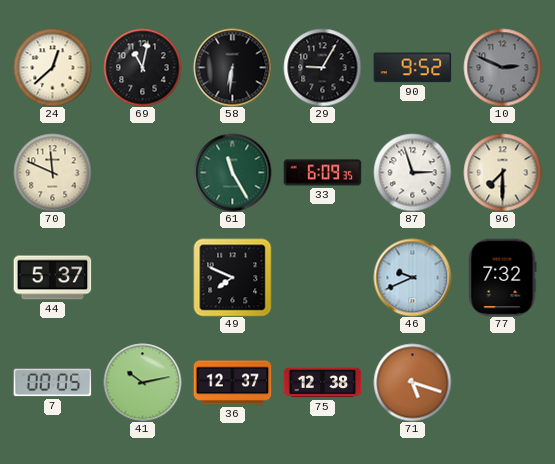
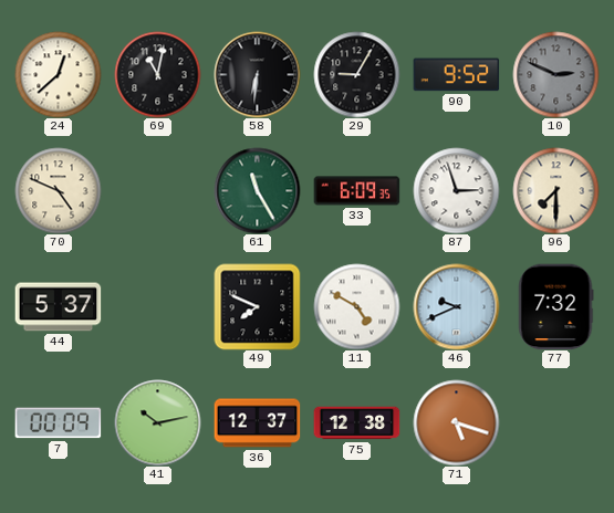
70: 11:49 -> 4:49
11: none -> 4:50
7: 00:05 -> 00:09
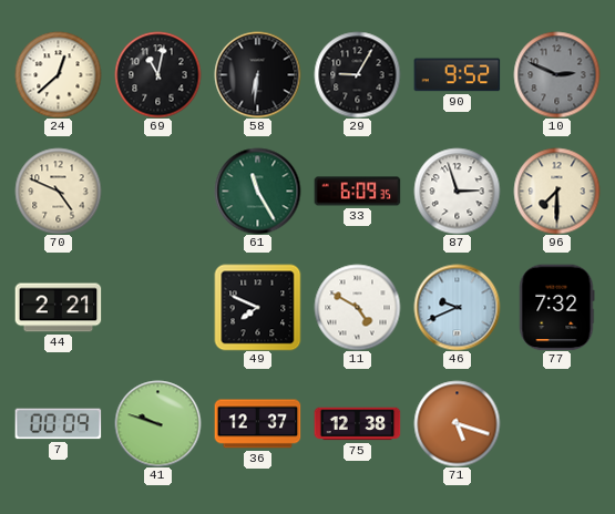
44: 5:37 -> 2:21
41: 10:13 -> 9:48
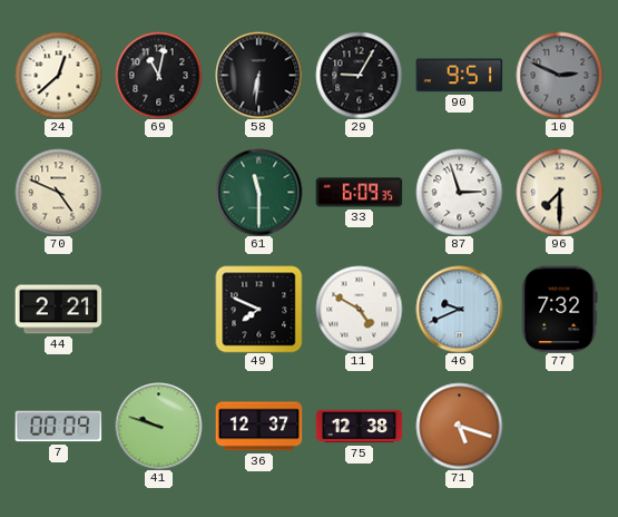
90: 9:52 -> 9:51
61: 11:25 -> 11:30
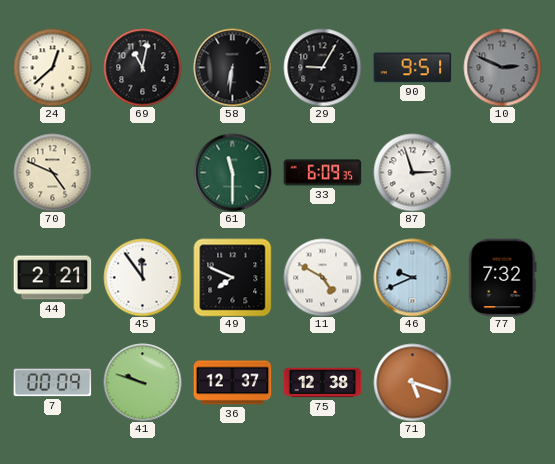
96: 7:30 -> none
45: none -> 11:54
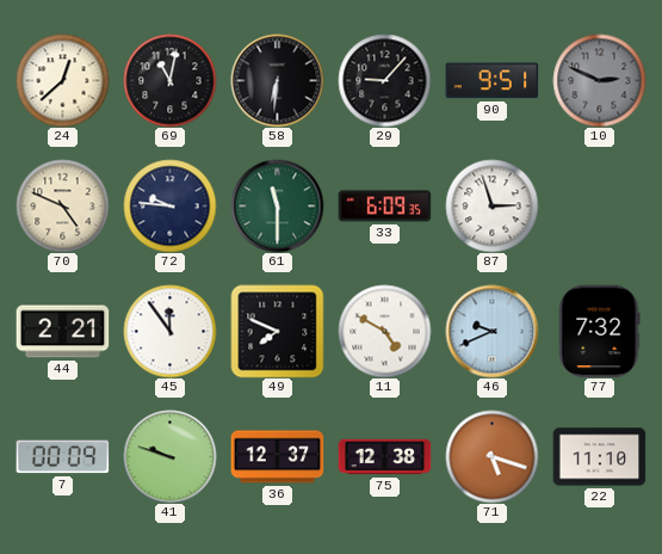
29: 9:05 -> 9:07
72: none -> 9:46
22: none -> 11:10
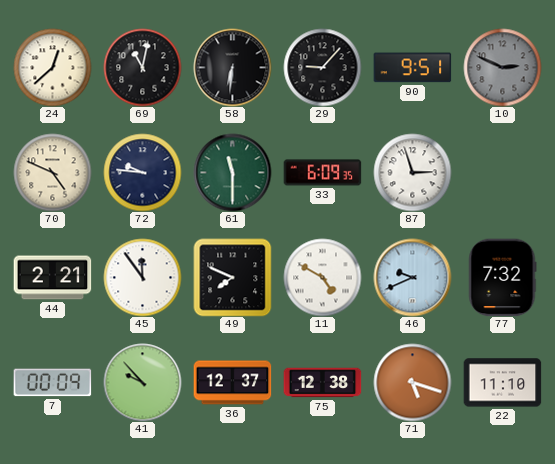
41: 9:48 -> 9:53
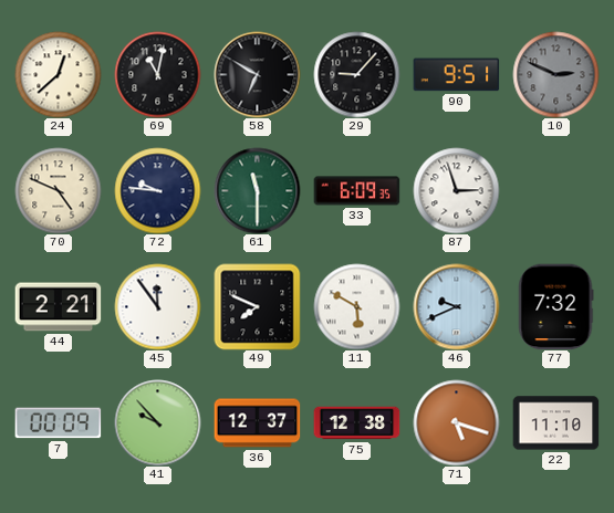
58: 6:31 -> 6:50
11: 4:50 -> 5:50
